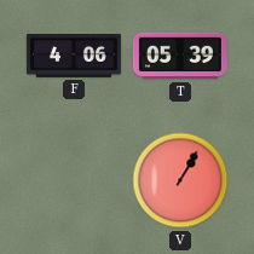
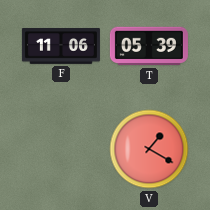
F: 4:06 -> 11:06
V: 1:05 -> 1:20
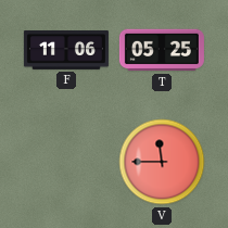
T: 05:39 -> 05:25
V: 1:20 -> 11:45
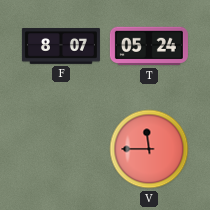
F: 11:06 -> 8:07
T: 05:25 -> 05:24
